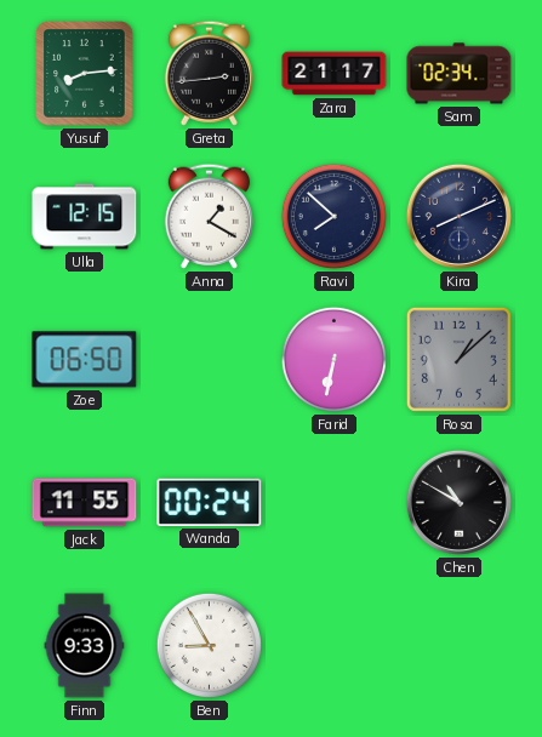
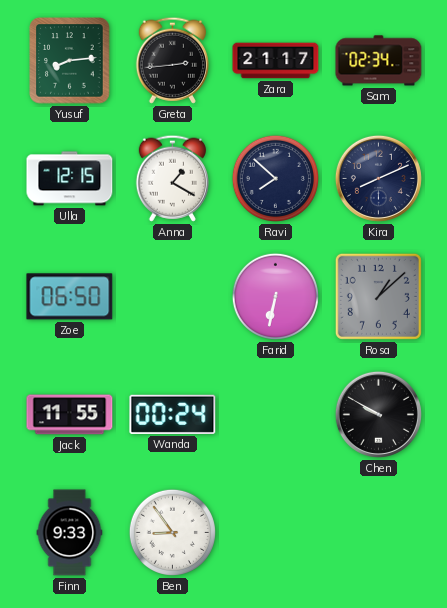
Chen: 10:50 -> 9:50
Ben: 8:55 -> 8:54
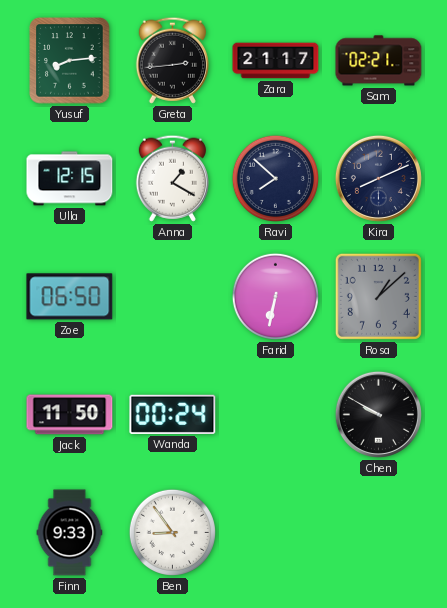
Sam: 02:34 -> 02:21
Jack: 11:55 -> 11:50
